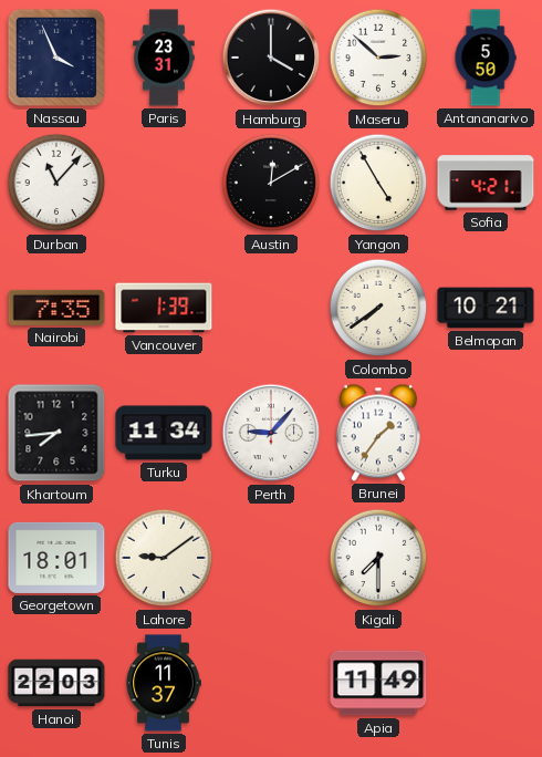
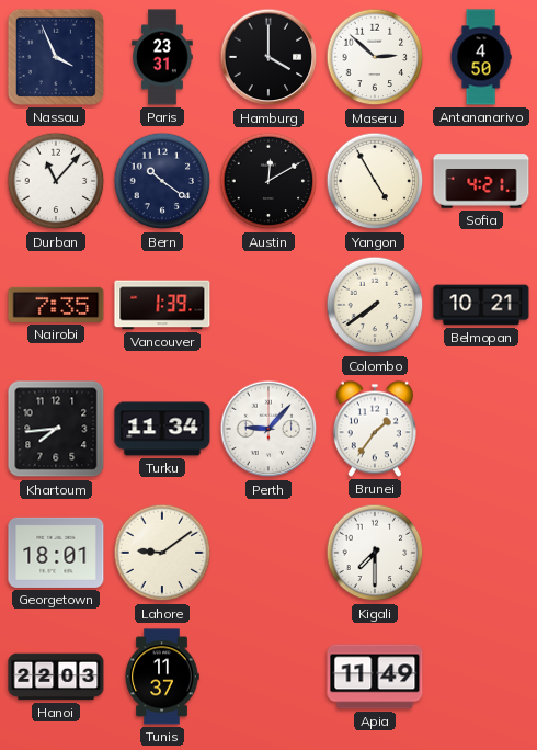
Antananarivo: 5:50 -> 4:50
Bern: none -> 10:21
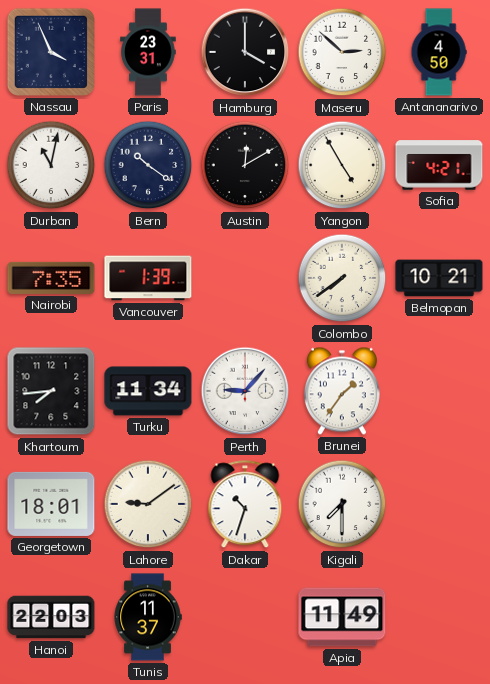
Durban: 11:07 -> 11:02
Dakar: none -> 10:33
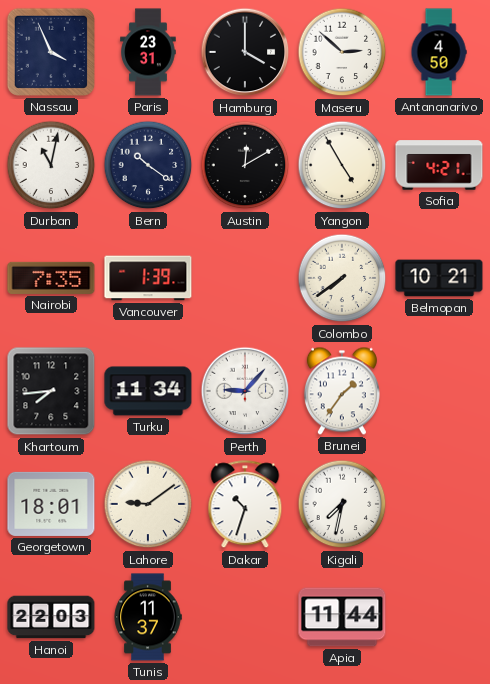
Kigali: 7:30 -> 7:32
Apia: 11:49 -> 11:44
